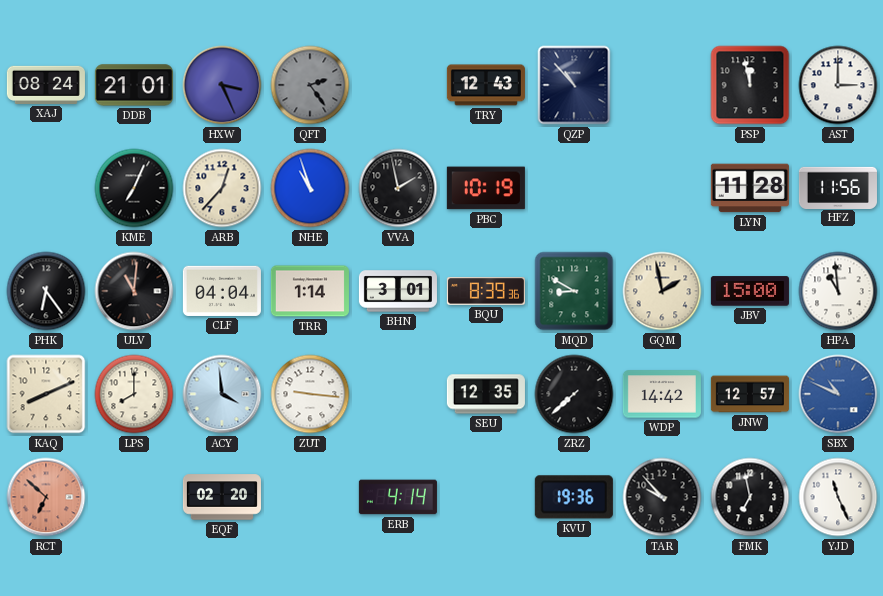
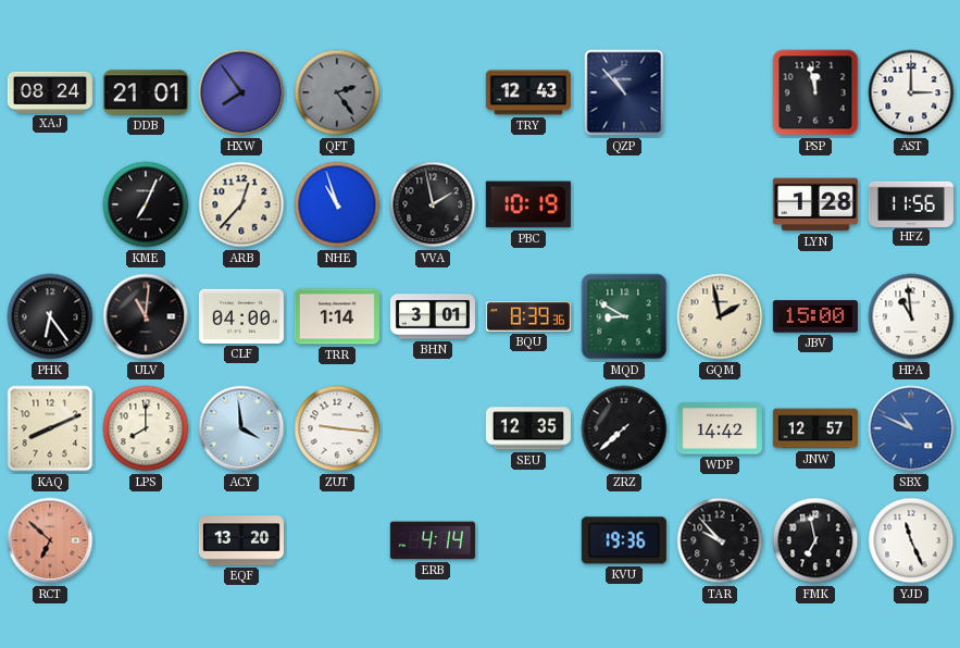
HXW: 3:26 -> 7:54
LYN: 11:28 -> 1:28
CLF: 04:04 -> 04:00
EQF: 02:20 -> 13:20
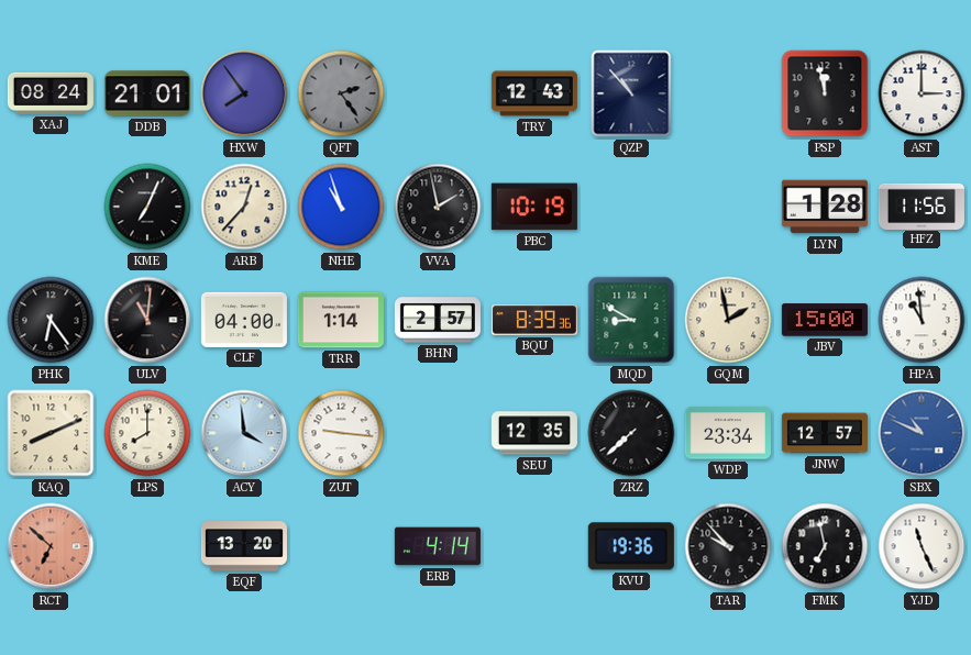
BHN: 3:01 -> 2:57
WDP: 14:42 -> 23:34
